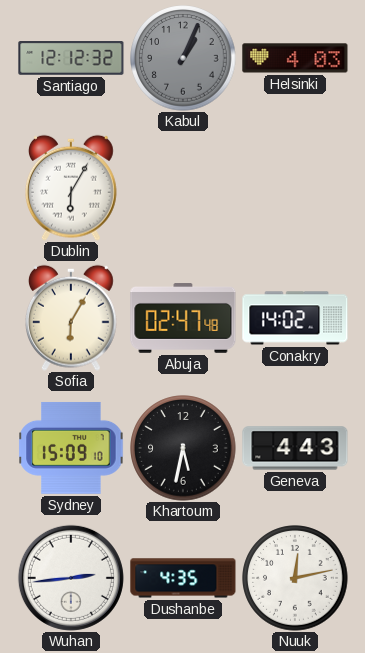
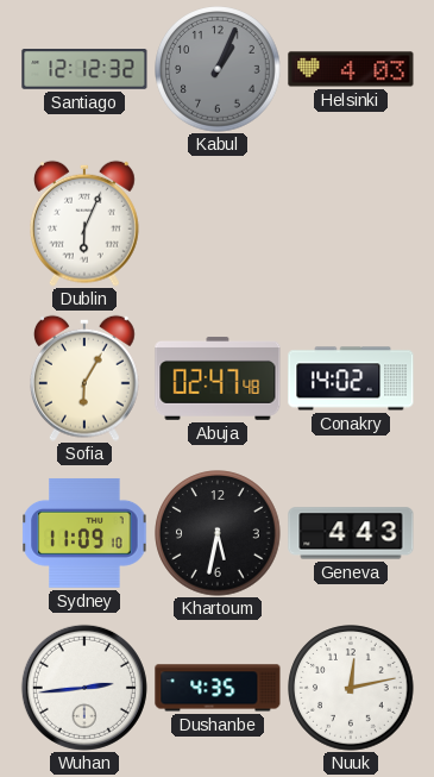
Dublin: 6:05 -> 6:04
Sydney: 15:09 -> 11:09
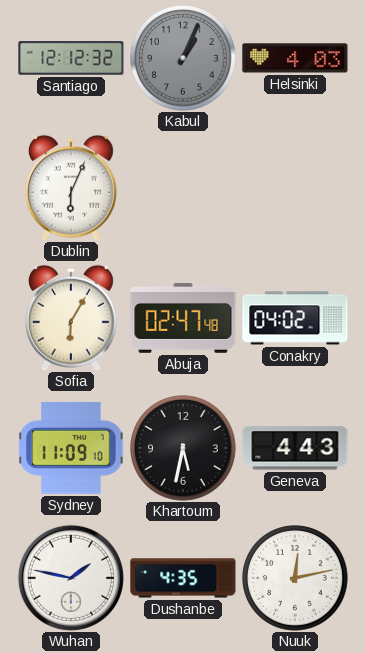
Conakry: 14:02 -> 04:02
Wuhan: 2:44 -> 1:47
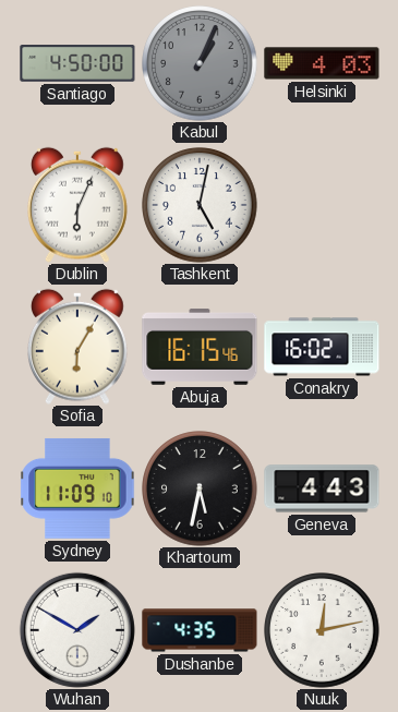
Santiago: 12:12 -> 4:50
Tashkent: none -> 5:02
Abuja: 02:47 -> 16:15
Conakry: 04:02 -> 16:02
Wuhan: 1:47 -> 1:50
